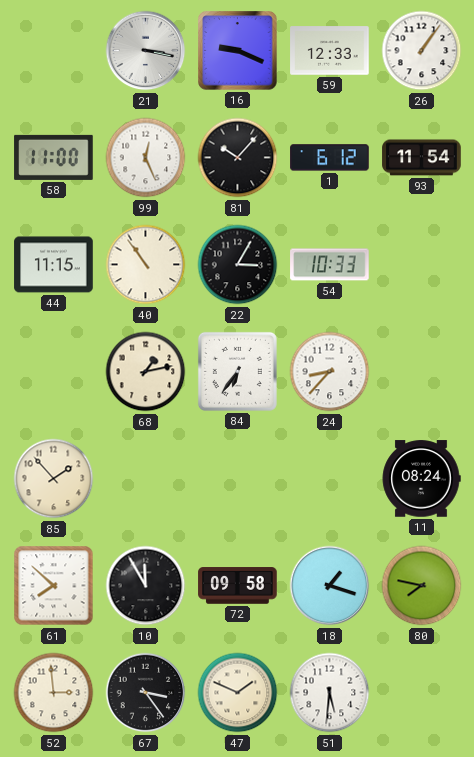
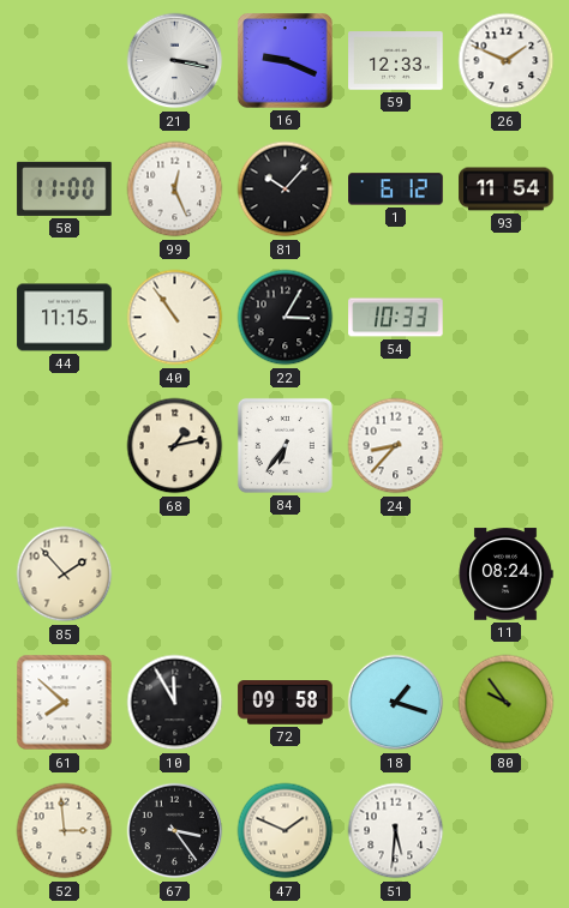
26: 1:06 -> 1:49
80: 7:47 -> 9:54
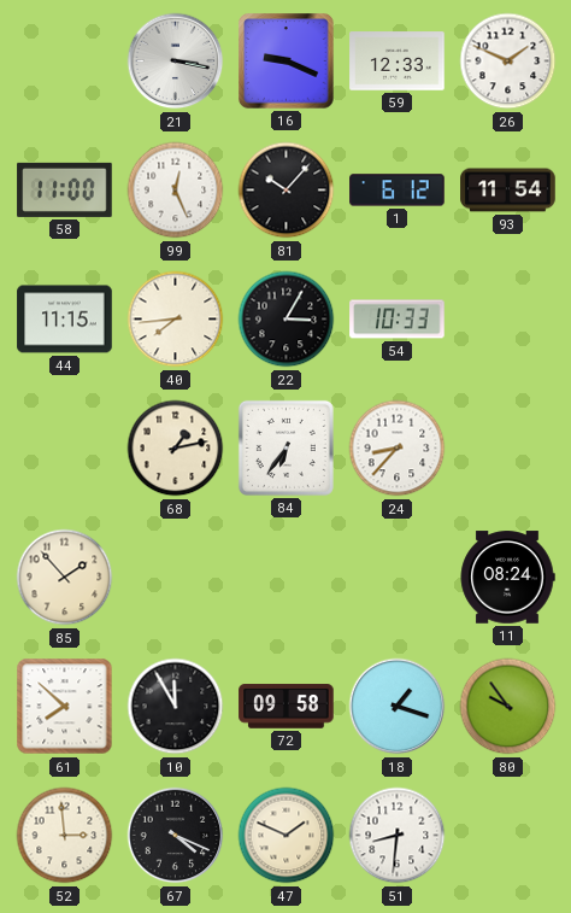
40: 10:54 -> 7:44
67: 3:24 -> 4:19
51: 5:31 -> 8:31
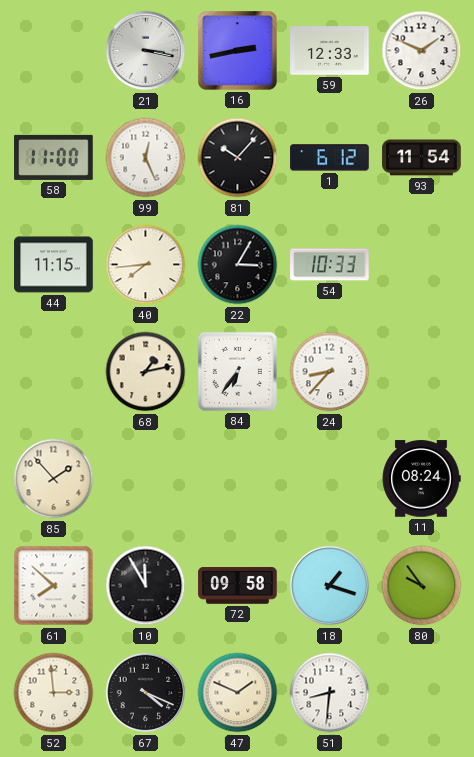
16: 9:19 -> 2:43
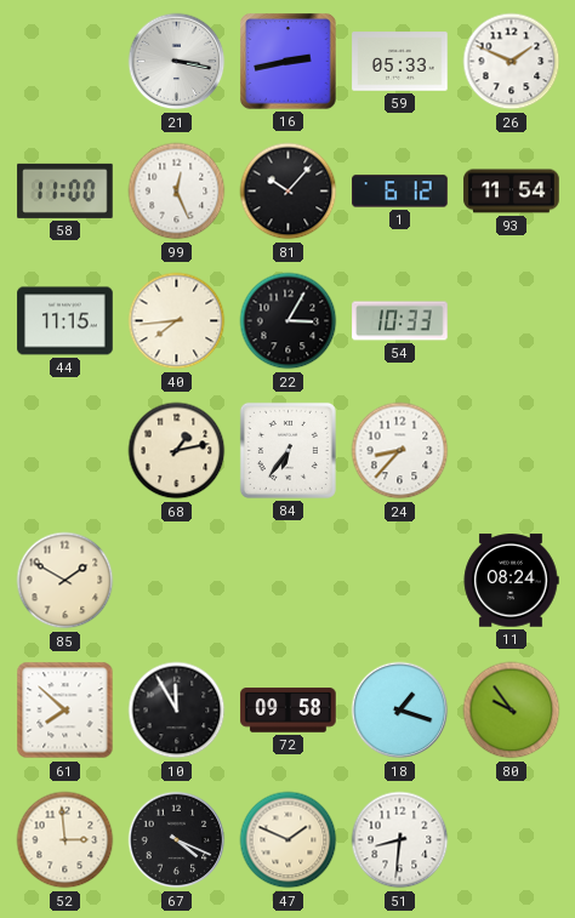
59: 12:33 -> 05:33
85: 1:53 -> 1:50
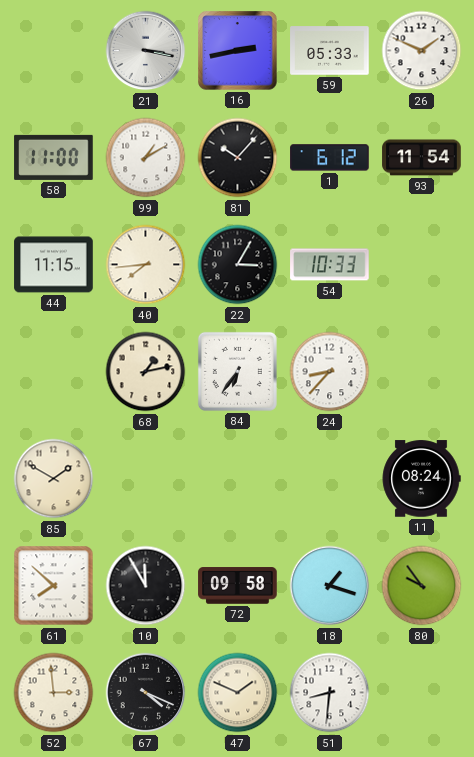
99: 12:26 -> 1:10
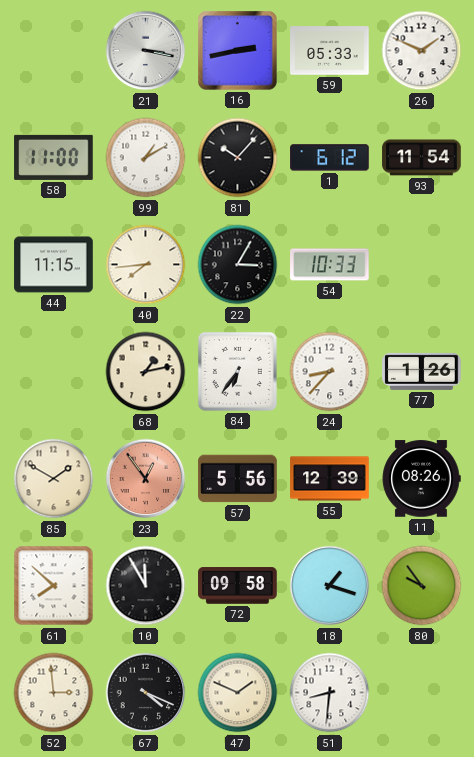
77: none -> 1:26
23: none -> 12:54
57: none -> 5:56
55: none -> 12:39
11: 08:24 -> 08:26
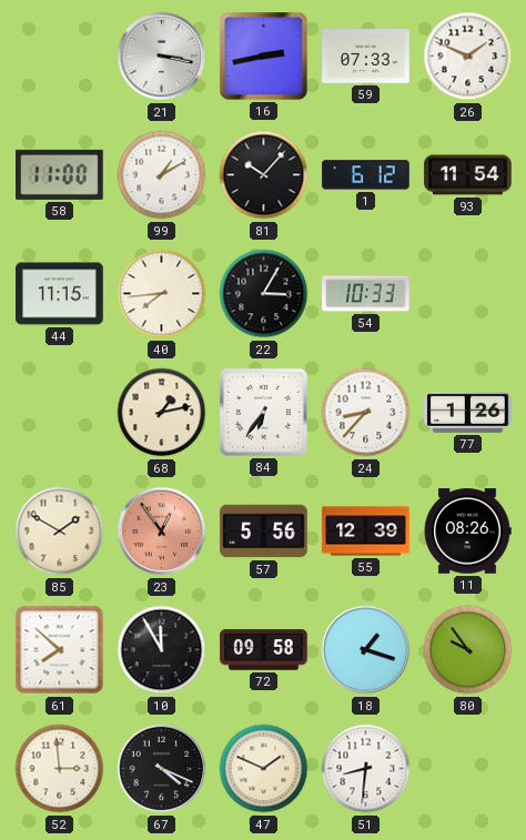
59: 05:33 -> 07:33
